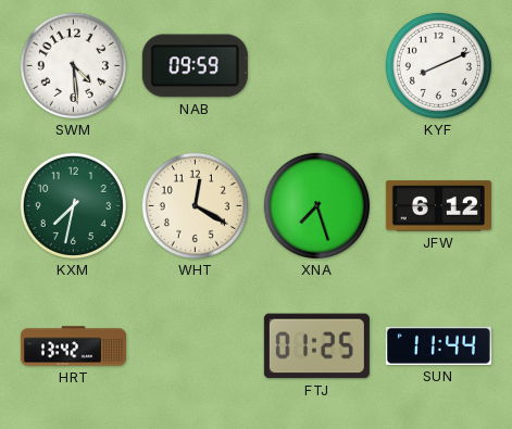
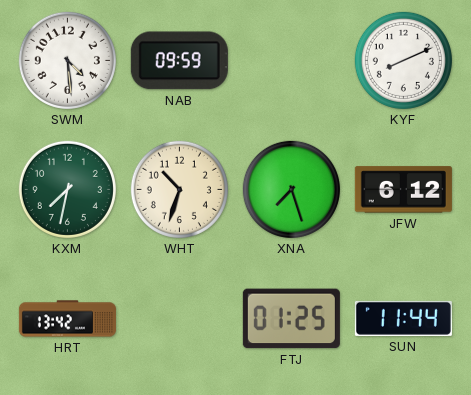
WHT: 12:20 -> 10:33
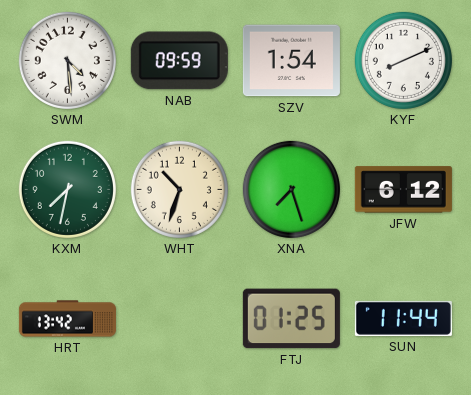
SZV: none -> 1:54
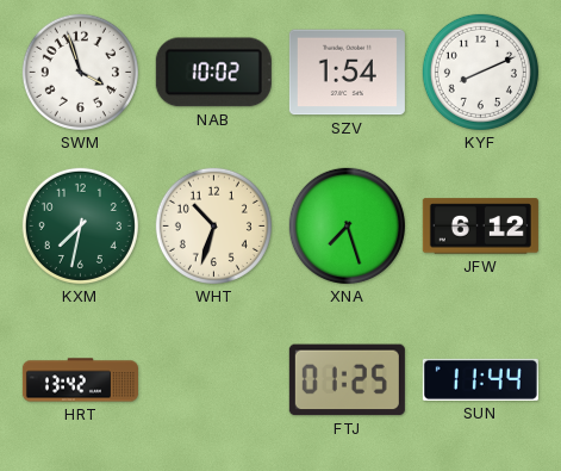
SWM: 4:29 -> 3:57
NAB: 09:59 -> 10:02
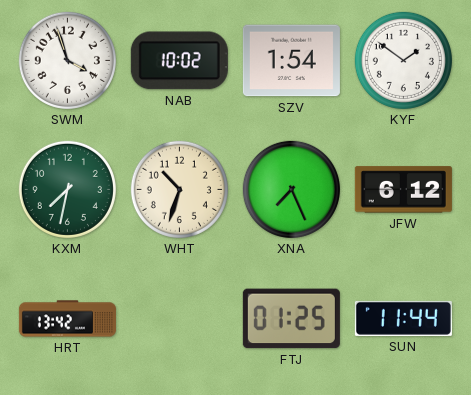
KYF: 8:11 -> 1:51
XNA: 7:27 -> 7:26
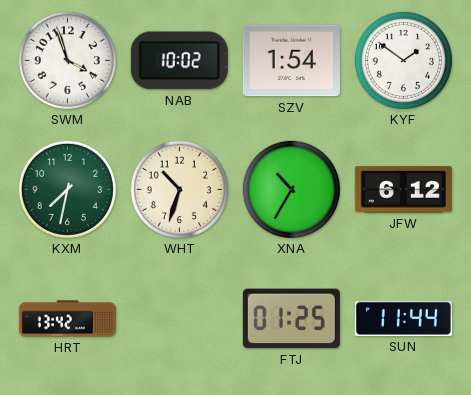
XNA: 7:26 -> 10:35
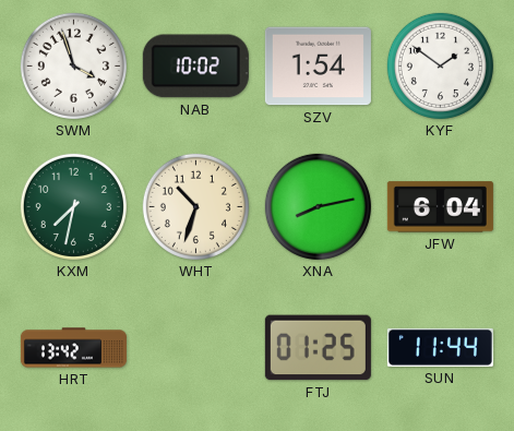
XNA: 10:35 -> 8:13
JFW: 6:12 -> 6:04
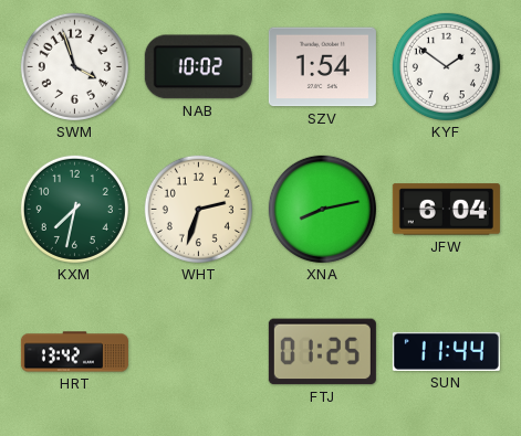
WHT: 10:33 -> 2:33
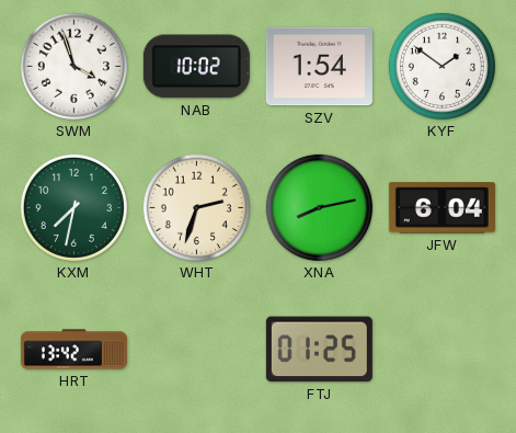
SUN: 11:44 -> none
